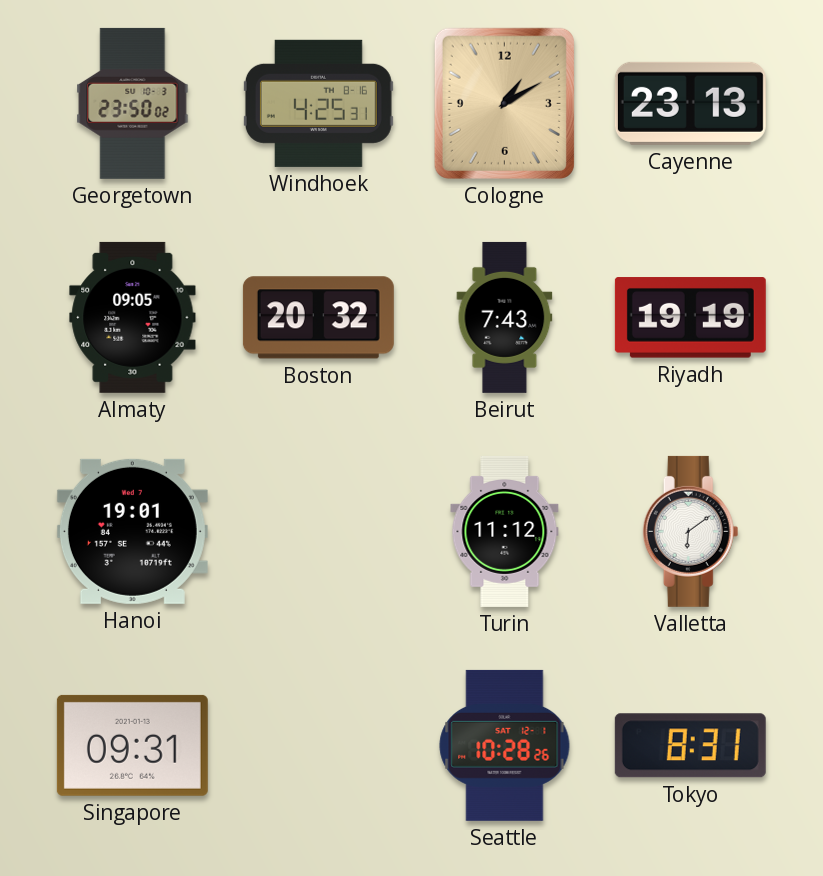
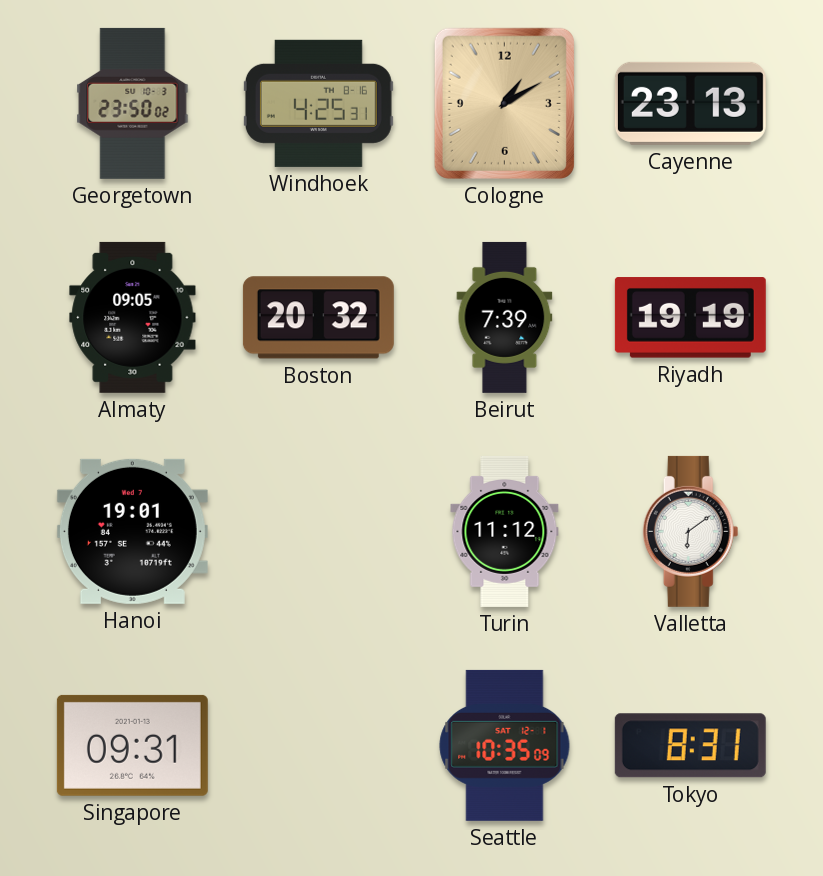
Beirut: 7:43 -> 7:39
Seattle: 10:28 -> 10:35
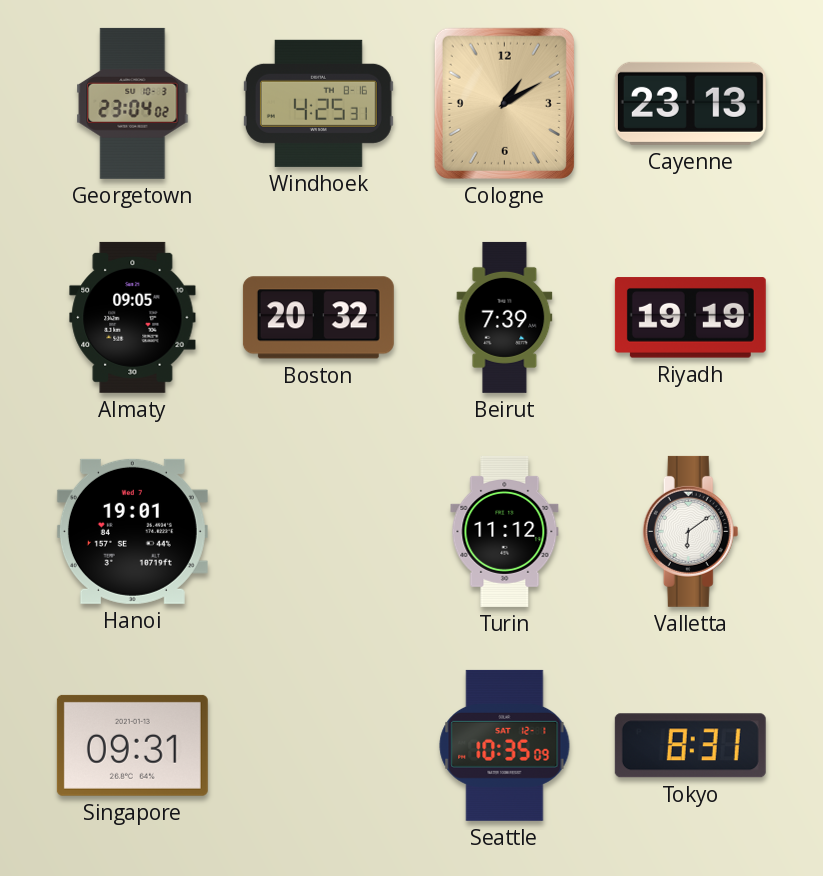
Georgetown: 23:50 -> 23:04
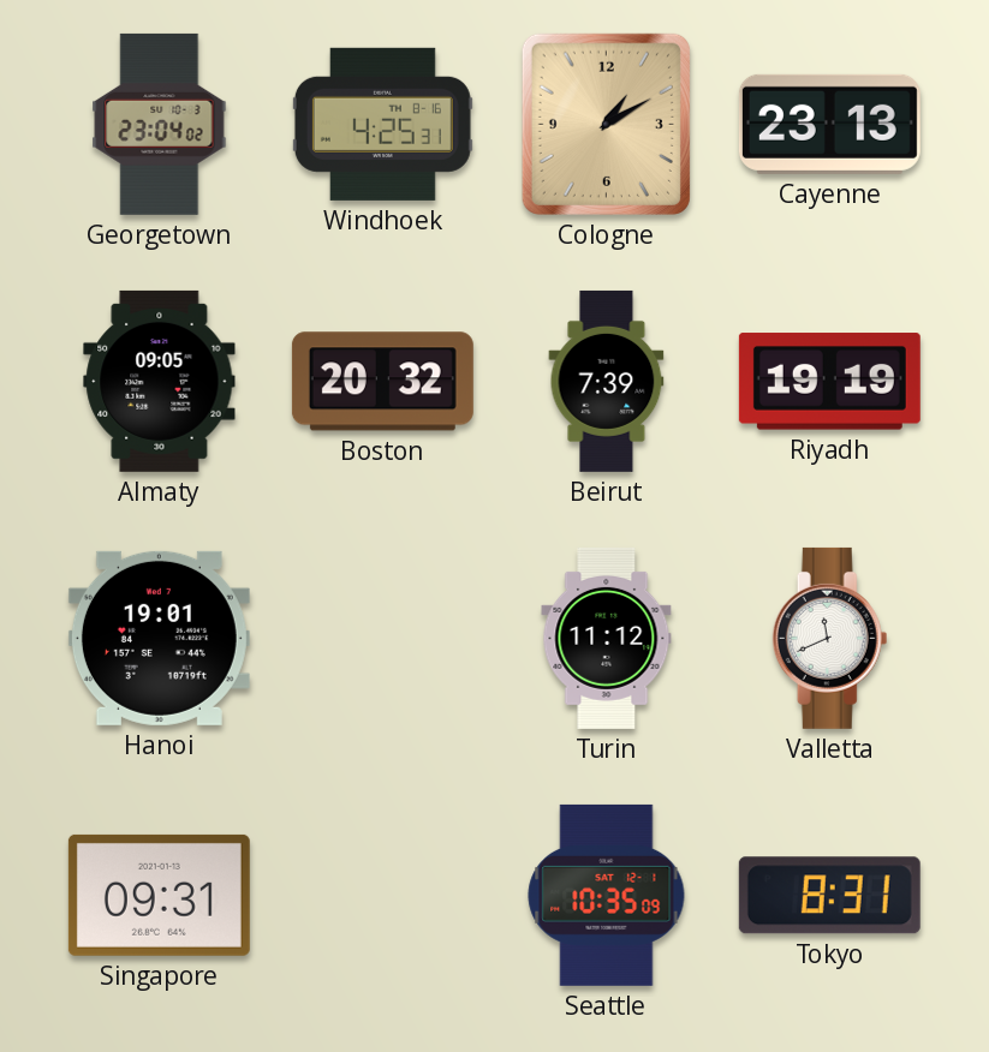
Valletta: 6:09 -> 11:41
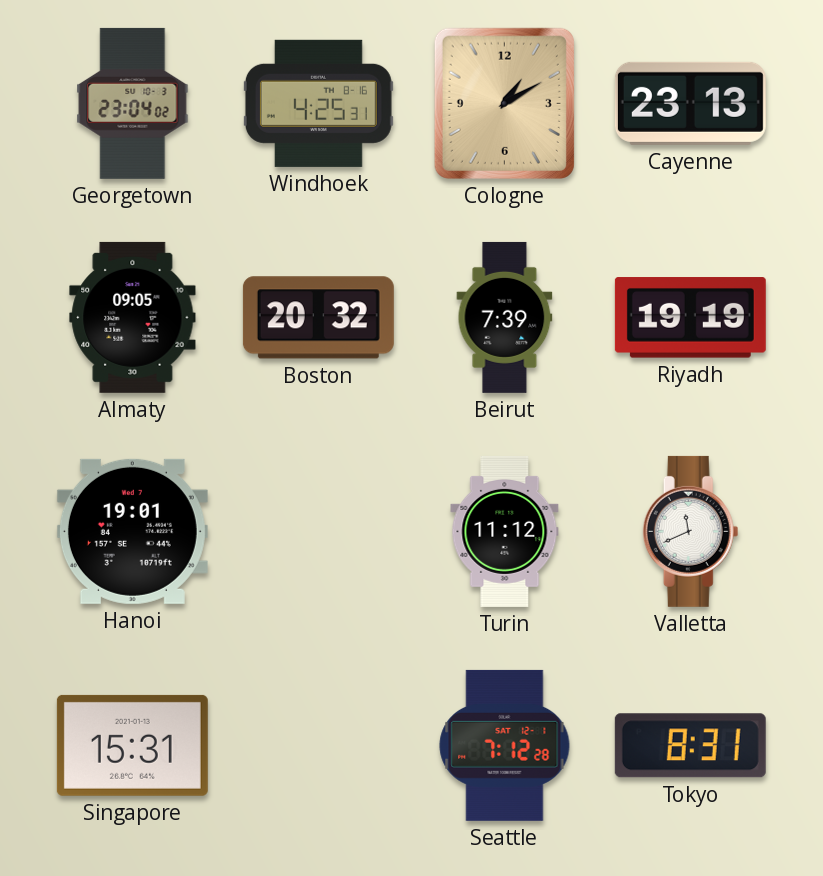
Singapore: 09:31 -> 15:31
Seattle: 10:35 -> 7:12
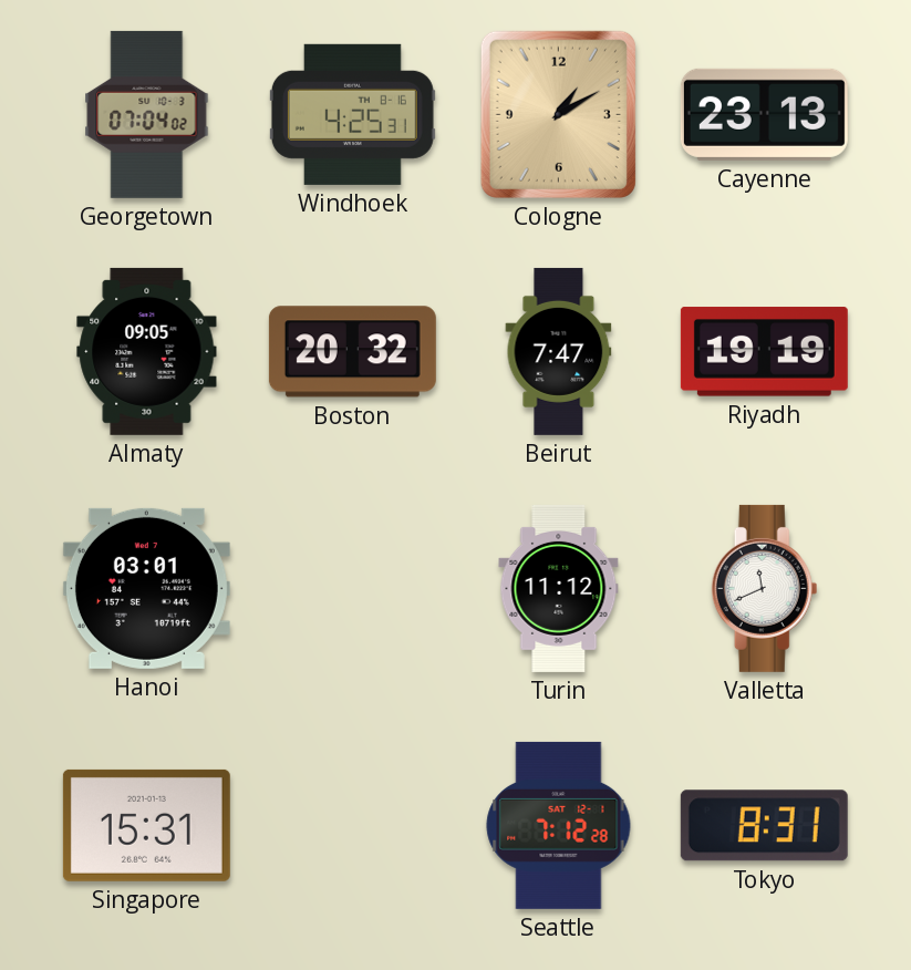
Georgetown: 23:04 -> 07:04
Beirut: 7:39 -> 7:47
Hanoi: 19:01 -> 03:01
